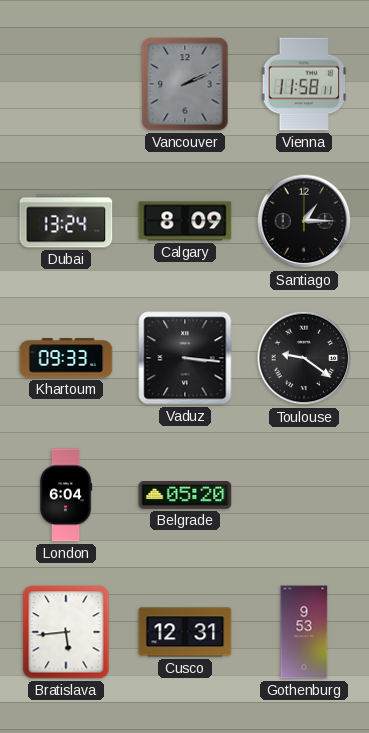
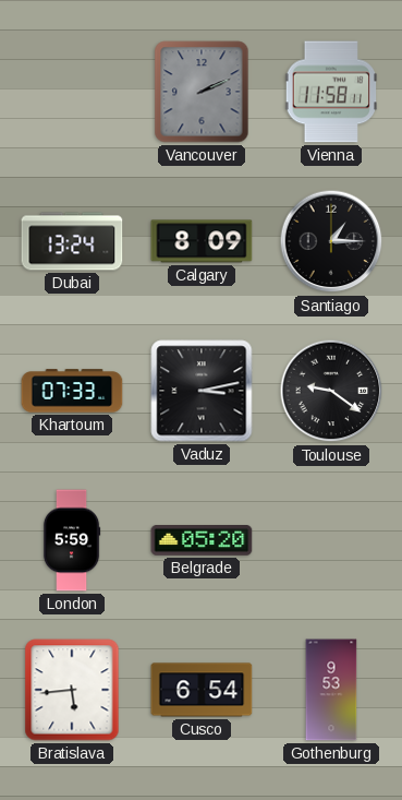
Khartoum: 09:33 -> 07:33
Vaduz: 3:16 -> 3:13
London: 6:04 -> 5:59
Cusco: 12:31 -> 6:54
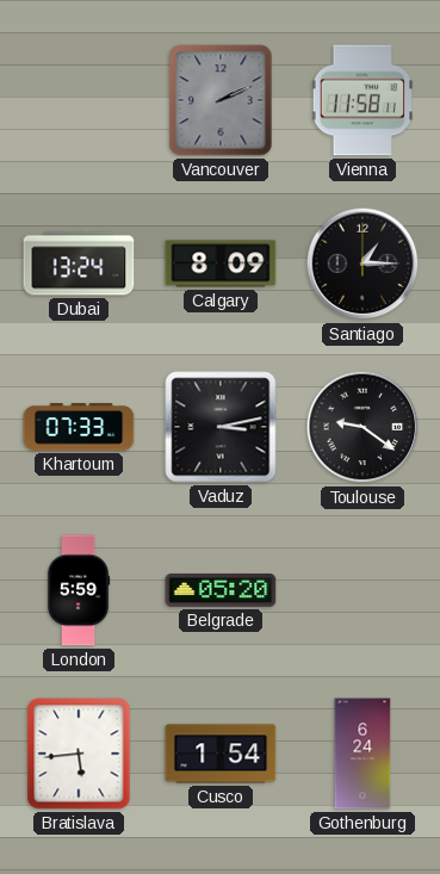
Cusco: 6:54 -> 1:54
Gothenburg: 9:53 -> 6:24
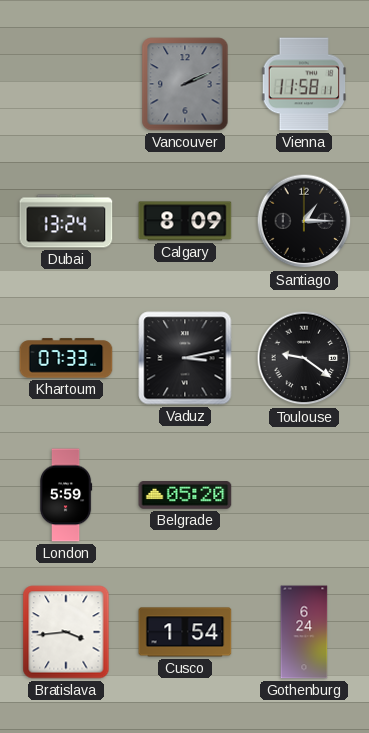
Bratislava: 5:44 -> 3:44
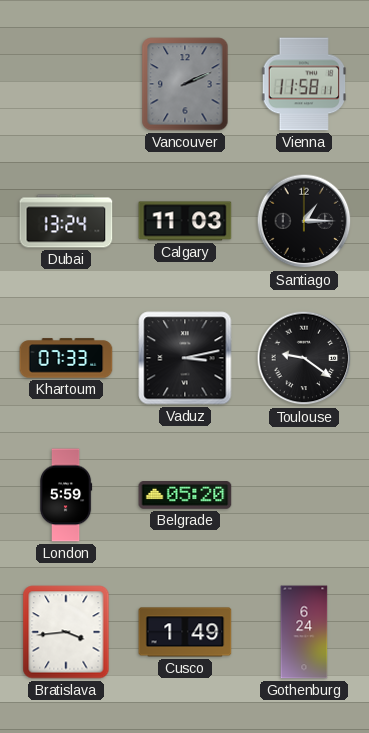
Calgary: 8:09 -> 11:03
Cusco: 1:54 -> 1:49
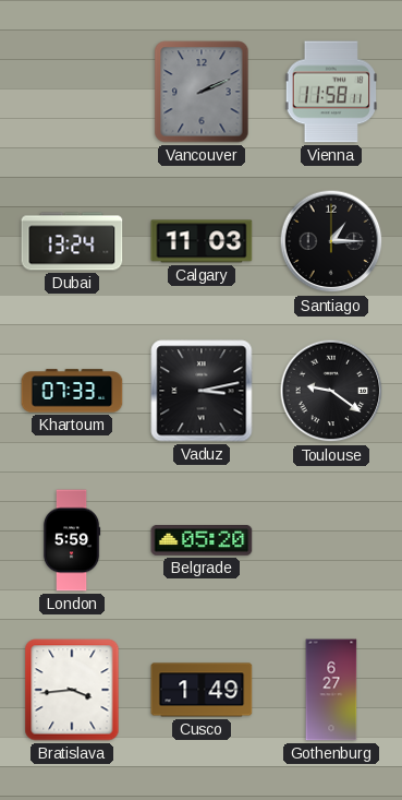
Gothenburg: 6:24 -> 6:27
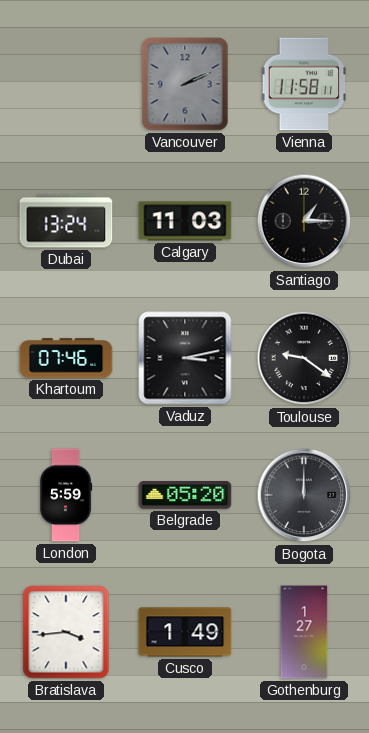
Khartoum: 07:33 -> 07:46
Bogota: none -> 12:00
Gothenburg: 6:27 -> 1:27
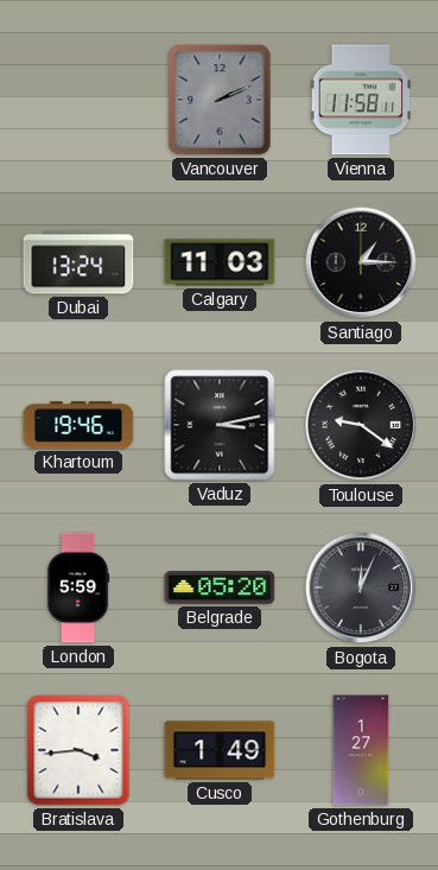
Khartoum: 07:46 -> 19:46
Bogota: 12:00 -> 12:04
